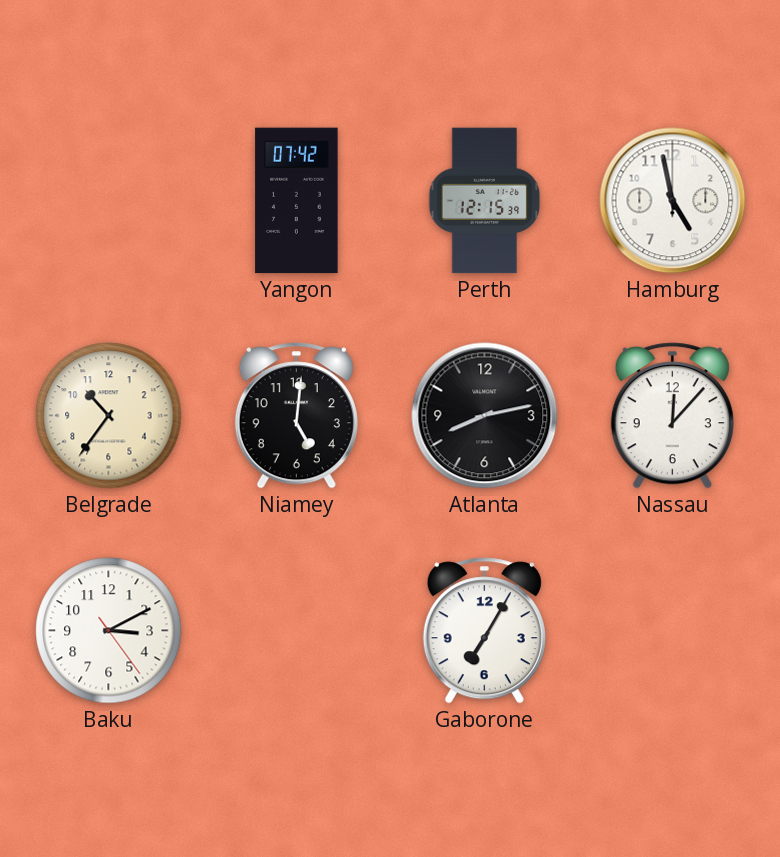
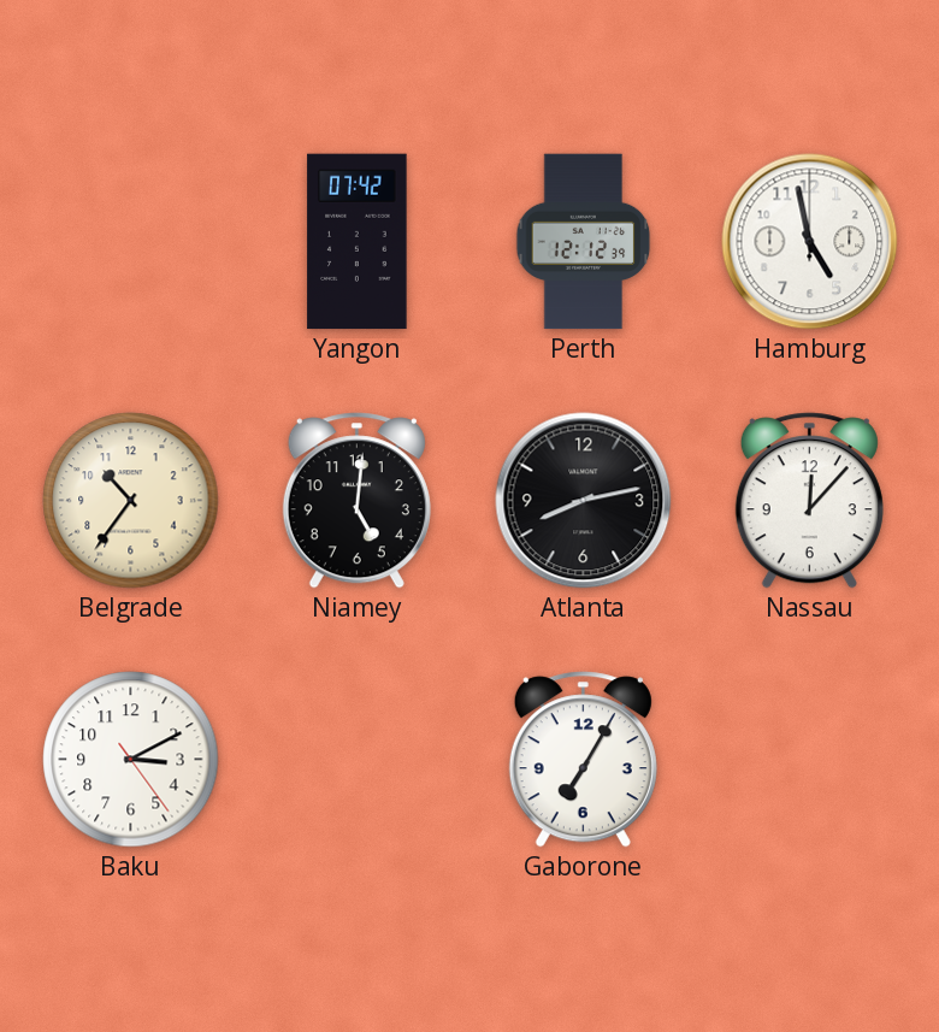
Perth: 12:15 -> 12:12
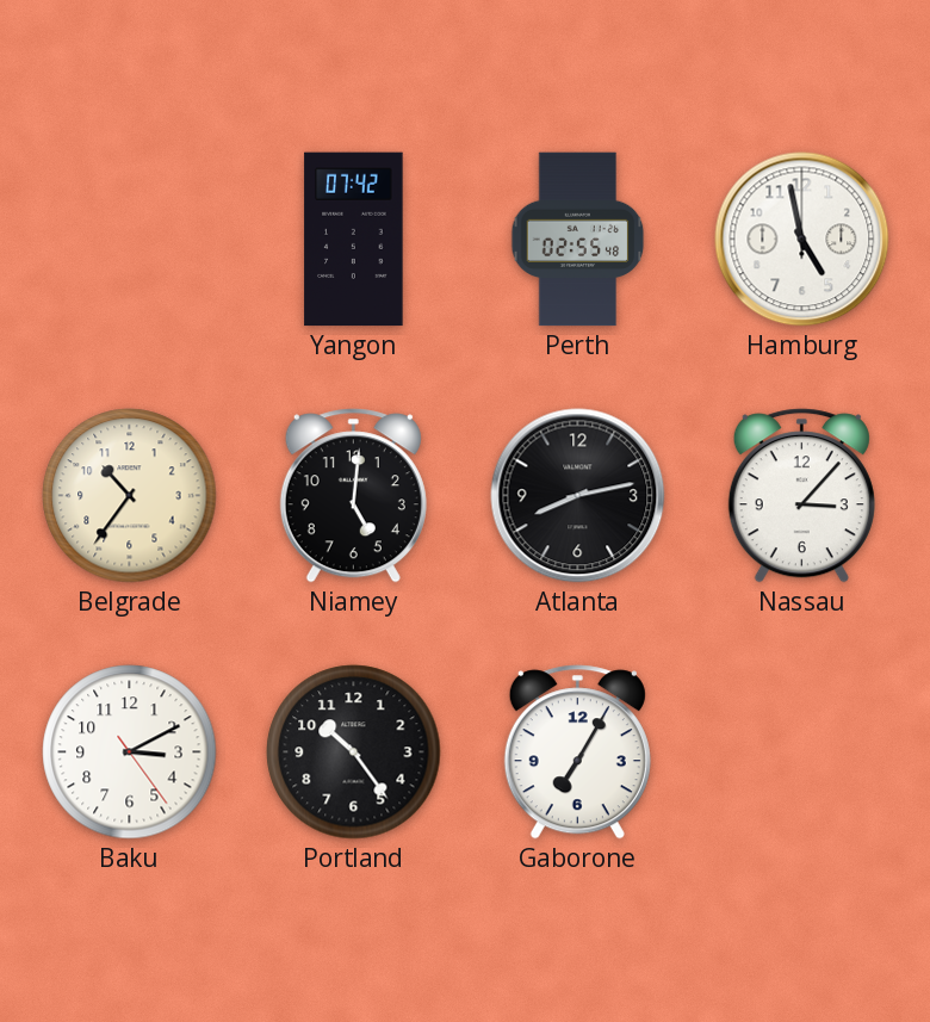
Perth: 12:12 -> 02:55
Nassau: 12:07 -> 3:07
Portland: none -> 10:24
